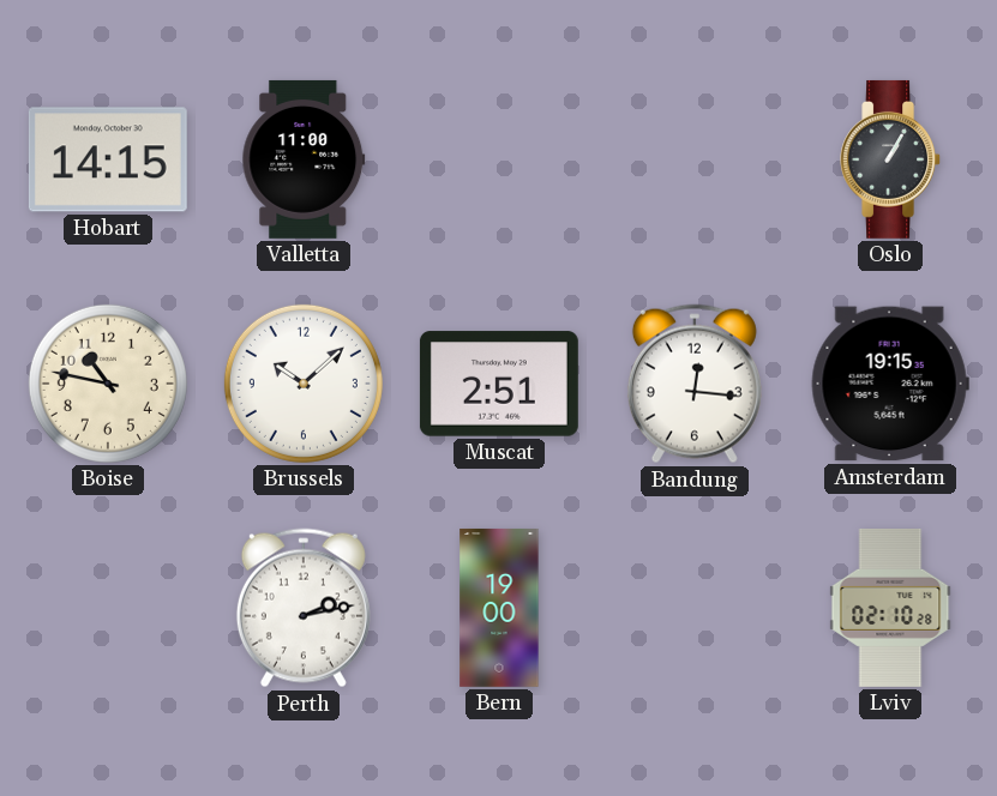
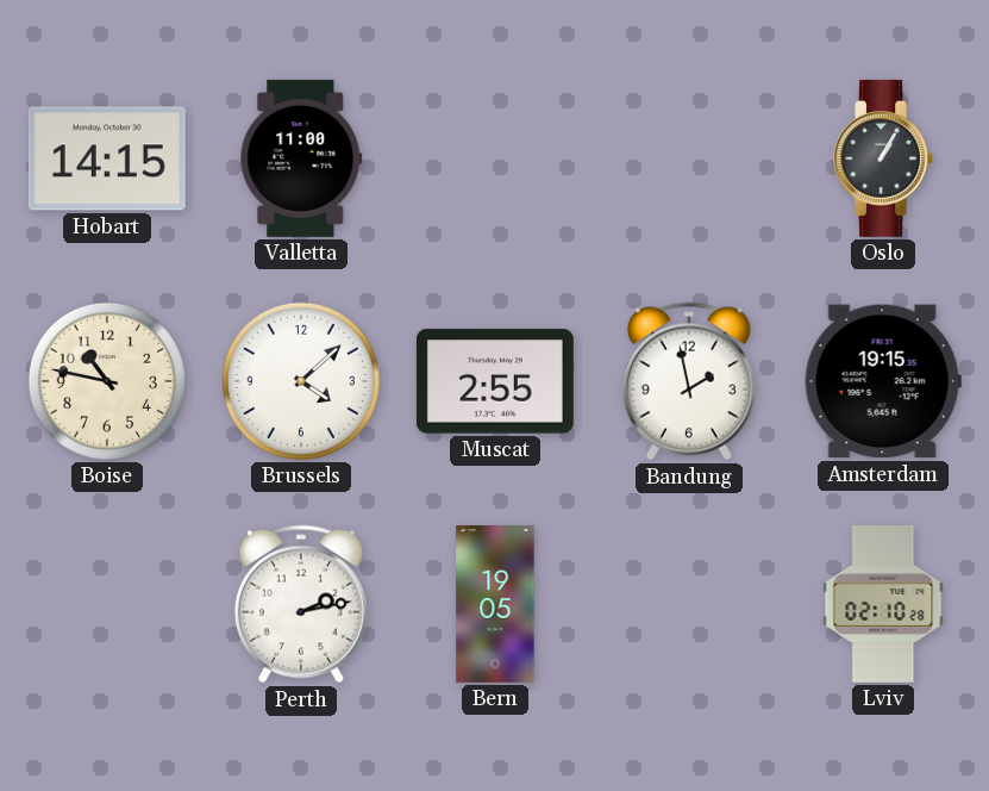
Brussels: 10:08 -> 4:08
Muscat: 2:51 -> 2:55
Bandung: 12:16 -> 1:58
Bern: 19:00 -> 19:05
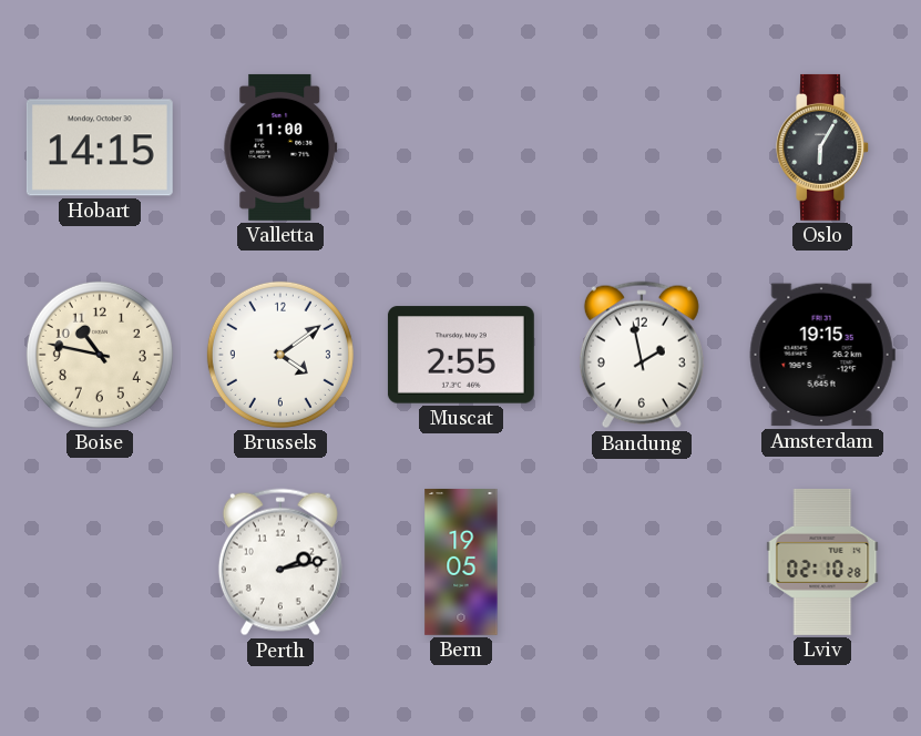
Oslo: 1:05 -> 6:05
Brussels: 4:08 -> 4:09
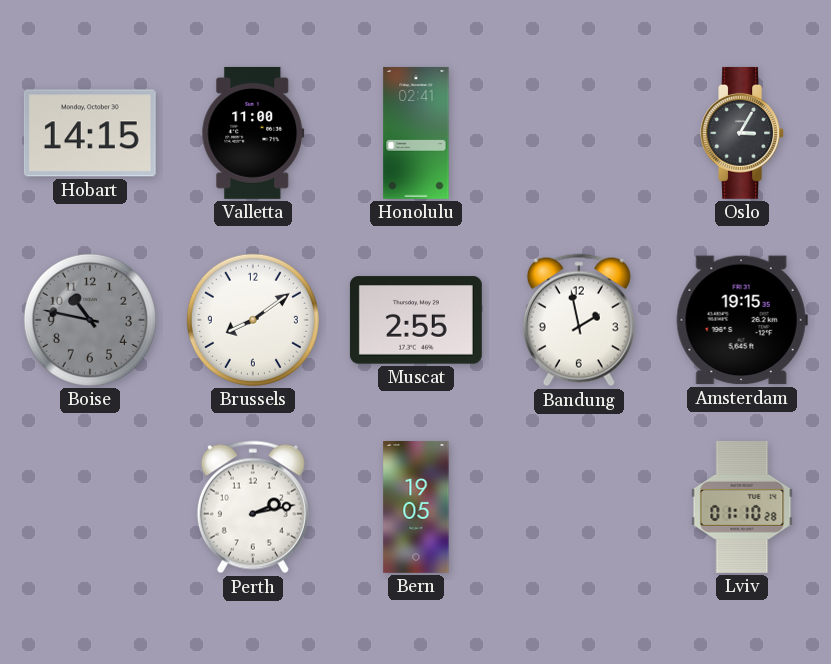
Honolulu: none -> 02:41
Oslo: 6:05 -> 3:05
Boise dial: cream -> grey
Brussels: 4:09 -> 8:09
Lviv: 02:10 -> 01:10
